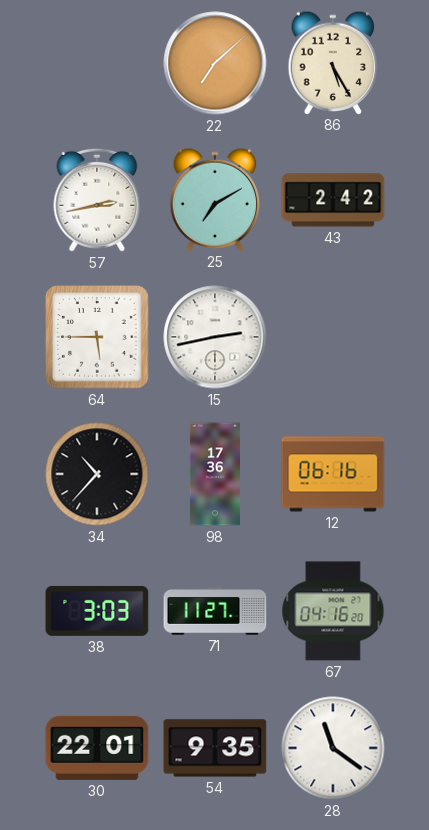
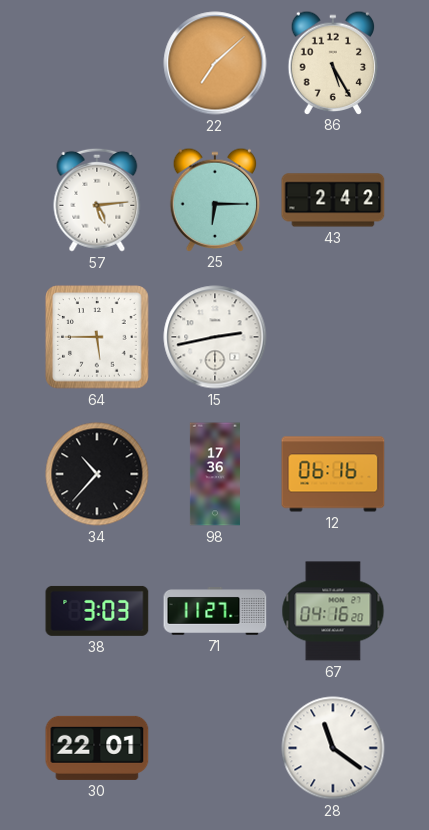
57: 2:43 -> 5:14
25: 7:10 -> 6:15
54: 9:35 -> none
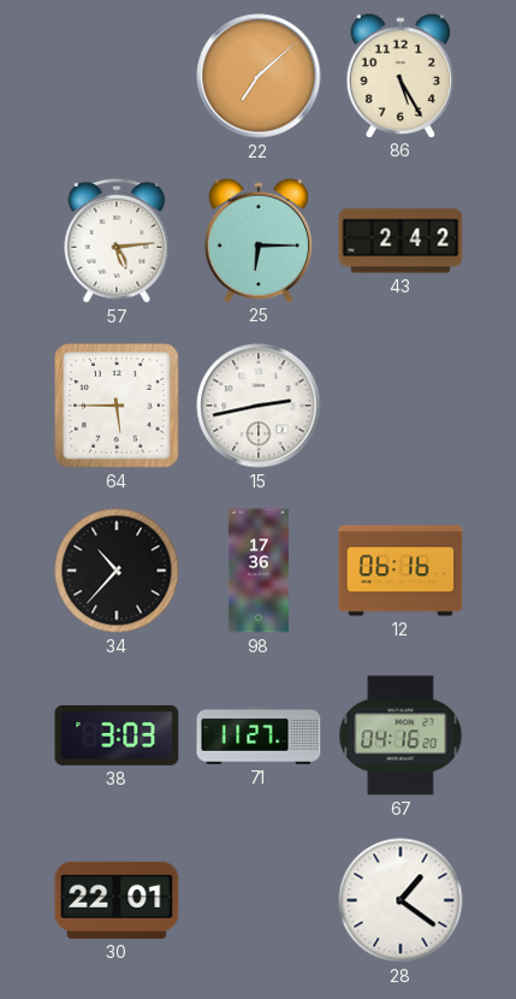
28: 11:21 -> 1:21
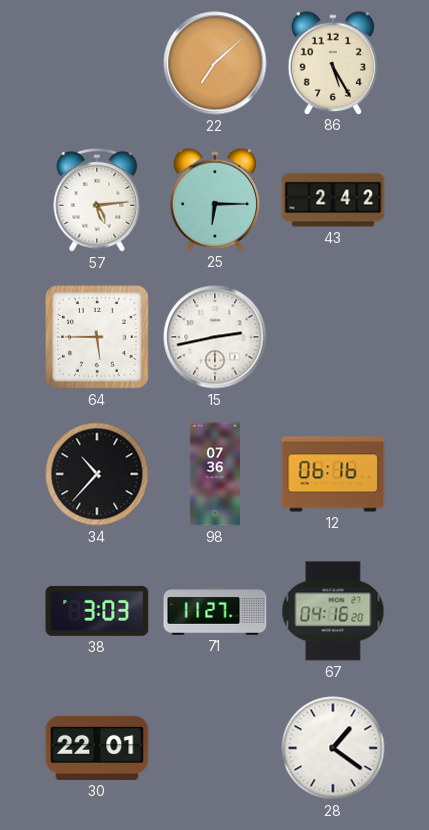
98: 17:36 -> 07:36
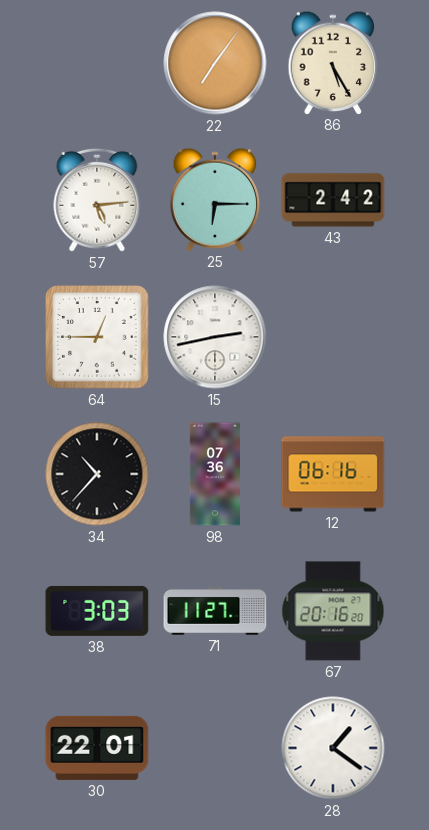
22: 7:08 -> 7:06
64: 5:45 -> 12:45
67: 04:16 -> 20:16
